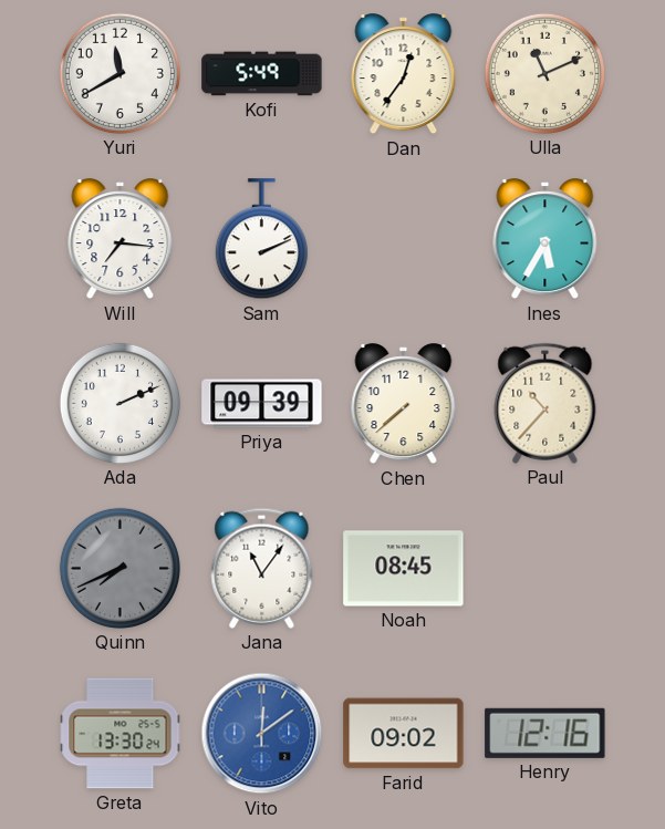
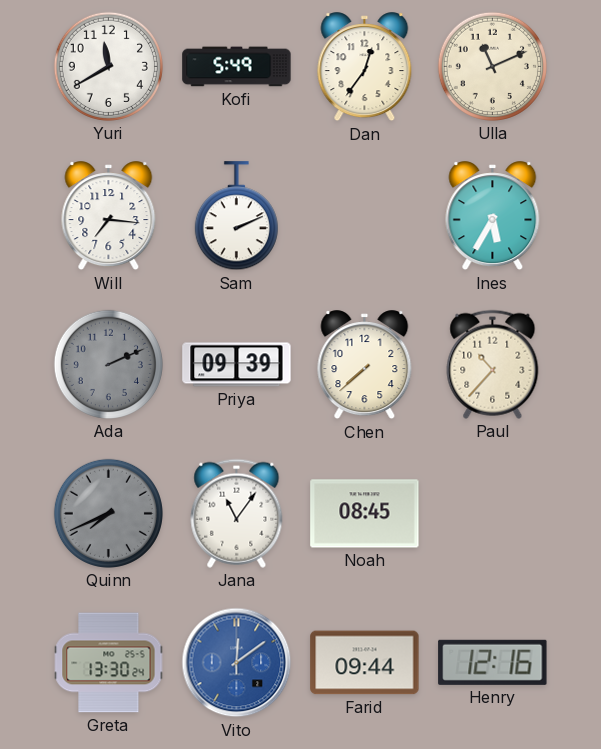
Ada dial: white -> grey
Farid: 09:02 -> 09:44
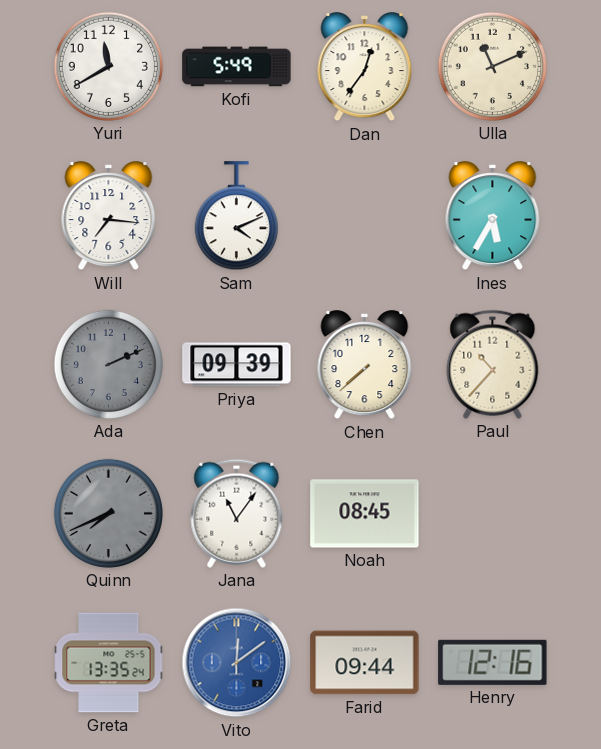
Sam: 2:11 -> 4:11
Greta: 13:30 -> 13:35
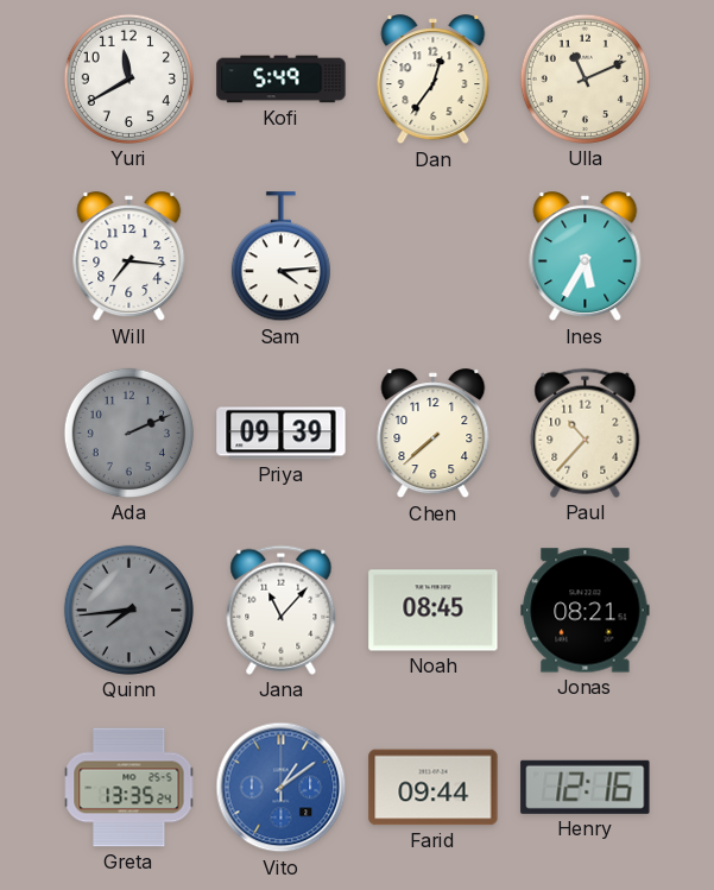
Sam: 4:11 -> 4:14
Quinn: 7:41 -> 7:44
Jana: 11:06 -> 11:07
Jonas: none -> 08:21
Vito: 12:09 -> 1:09
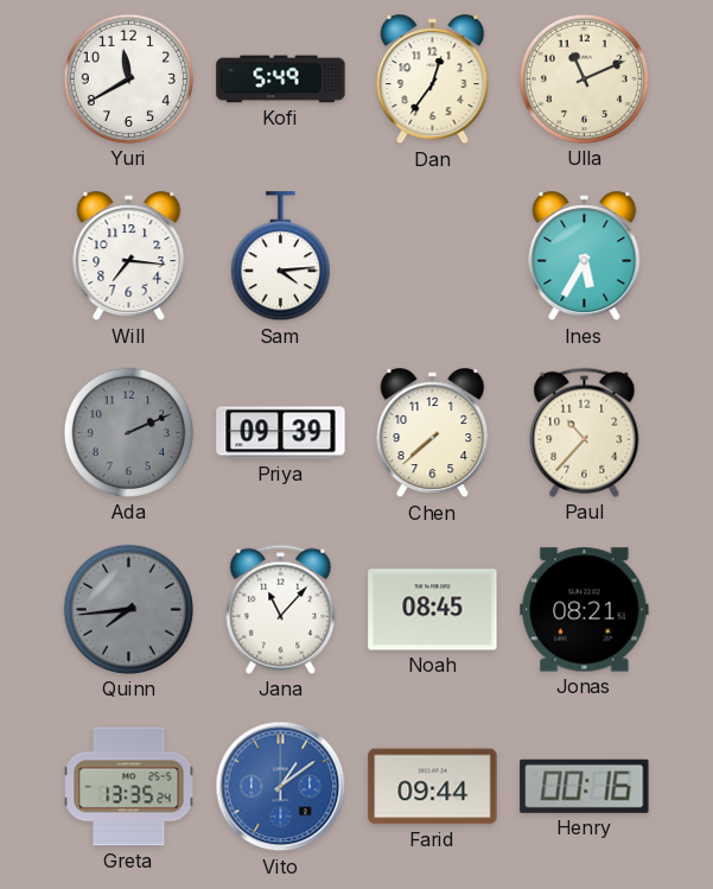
Henry: 12:16 -> 00:16
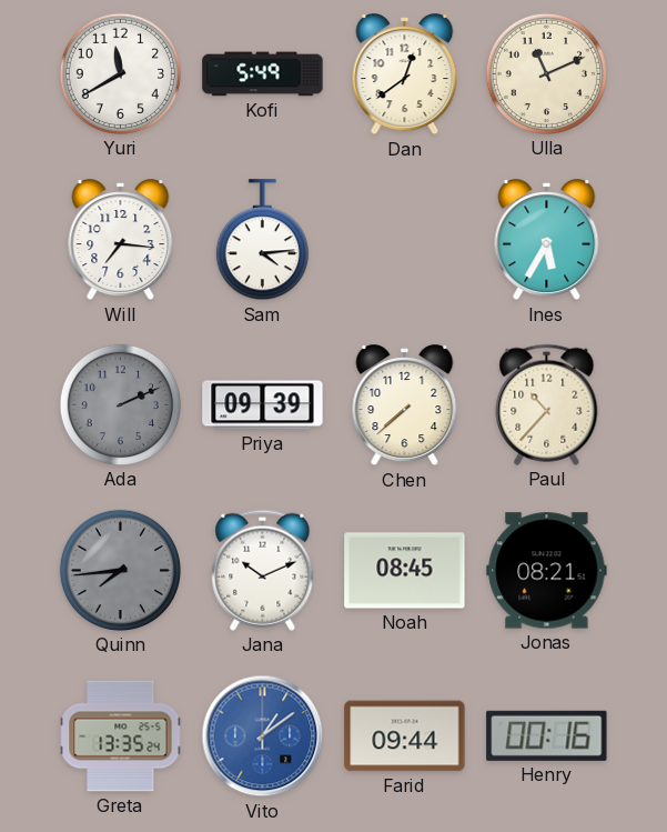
Dan: 12:36 -> 12:39
Jana: 11:07 -> 10:11
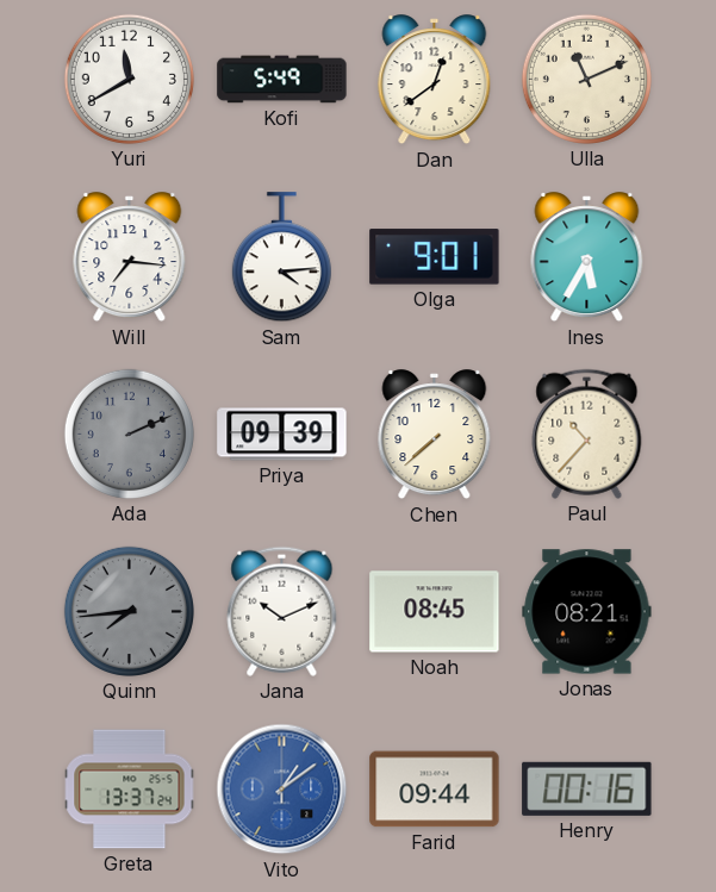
Olga: none -> 9:01
Greta: 13:35 -> 13:37
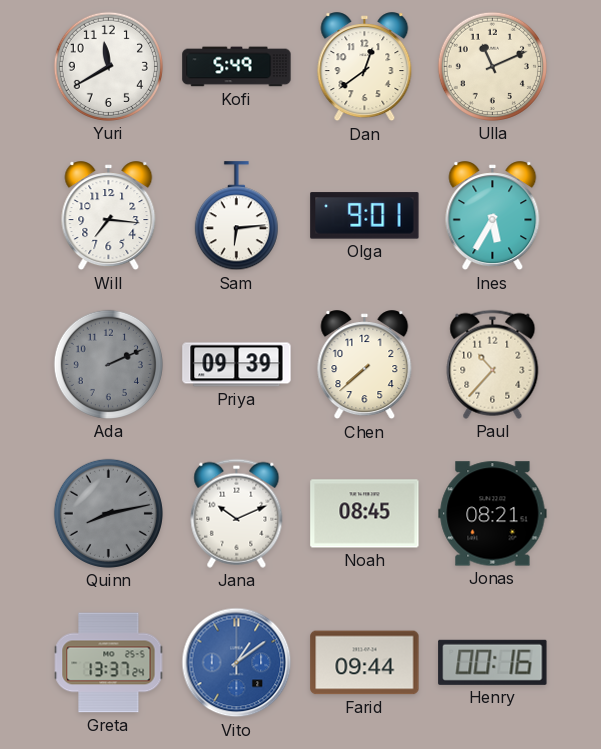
Sam: 4:14 -> 6:14
Quinn: 7:44 -> 8:13
